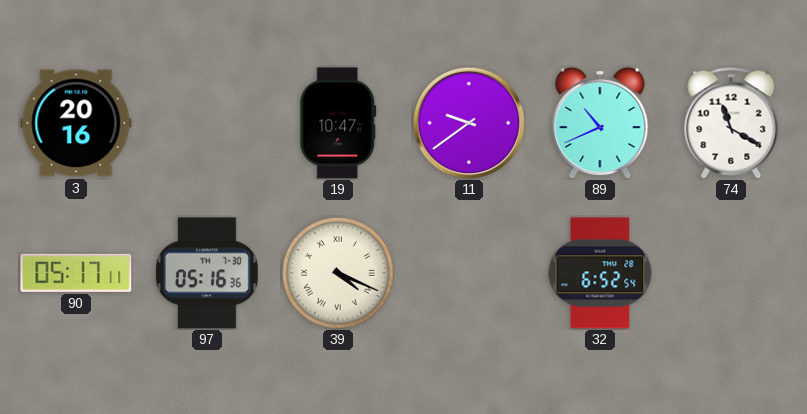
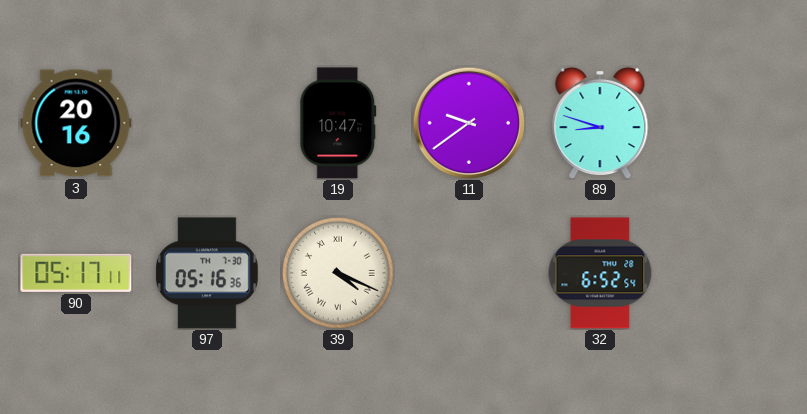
89: 10:41 -> 8:48
74: 11:20 -> none
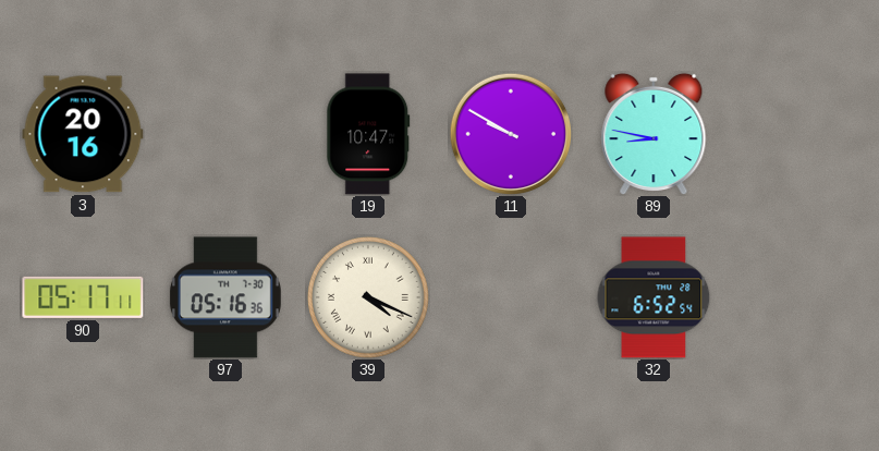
11: 9:39 -> 9:50
89: 8:48 -> 8:47
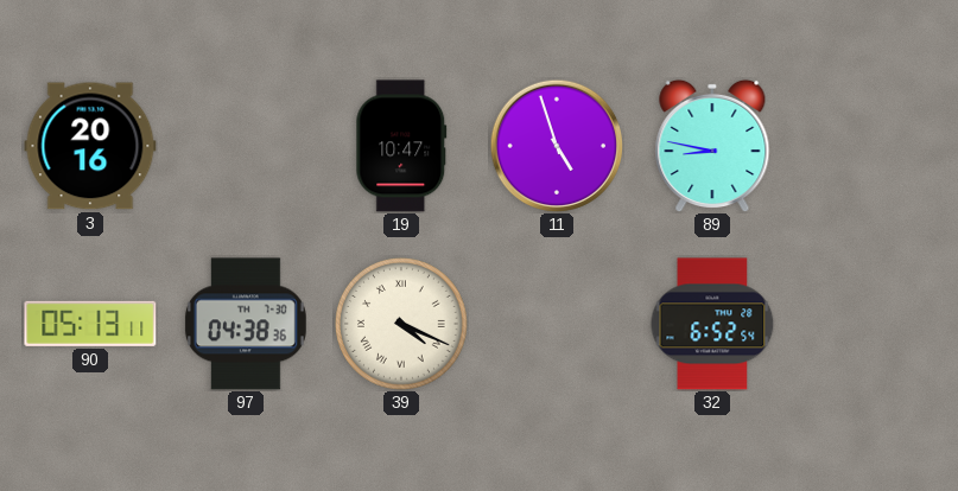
11: 9:50 -> 4:57
90: 05:17 -> 05:13
97: 05:16 -> 04:38
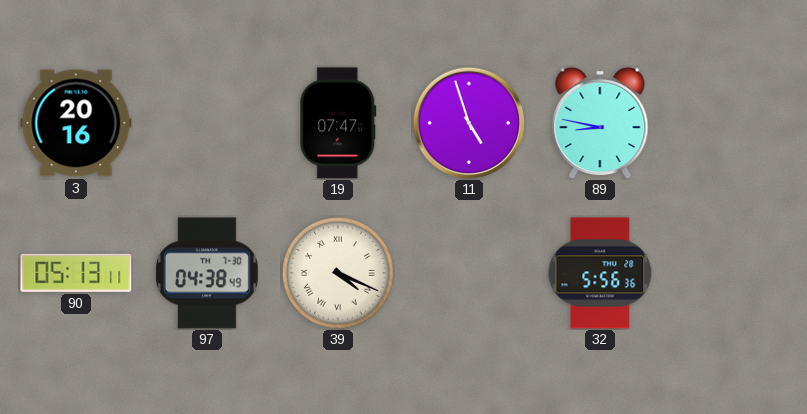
19: 10:47 -> 07:47
97: 04:38:36 -> 04:38:49
32: 6:52 -> 5:56
